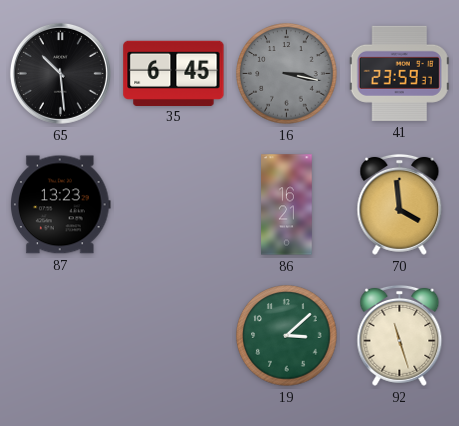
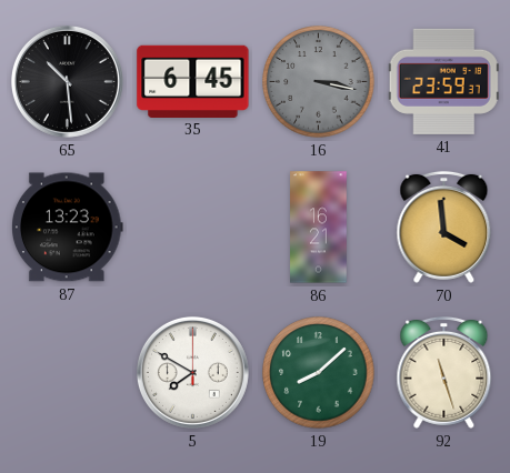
5: none -> 7:50
19: 3:08 -> 8:08
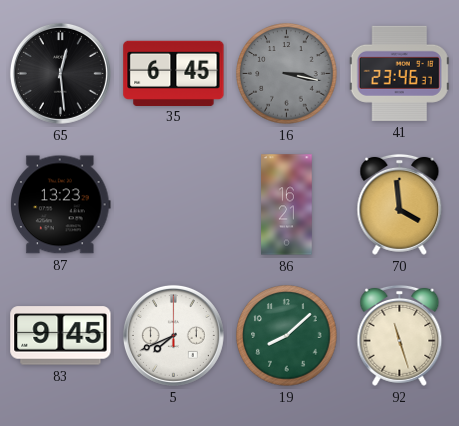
65: 10:29 -> 12:29
41: 23:59 -> 23:46
83: none -> 9:45
5: 7:50 -> 7:41
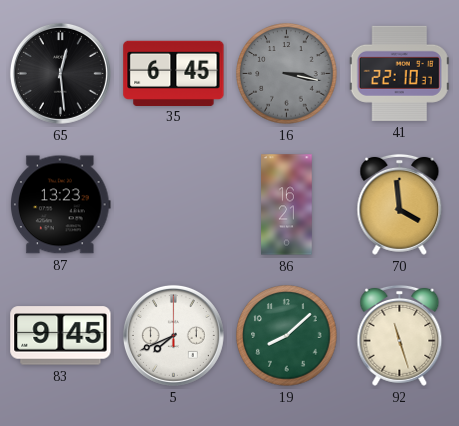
41: 23:46 -> 22:10
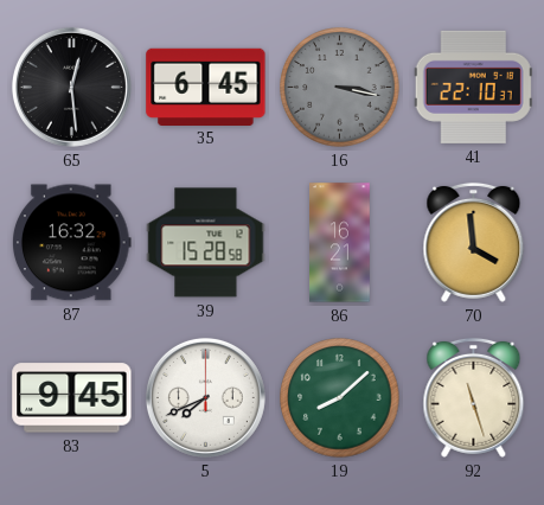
87: 13:23 -> 16:32
39: none -> 15:28
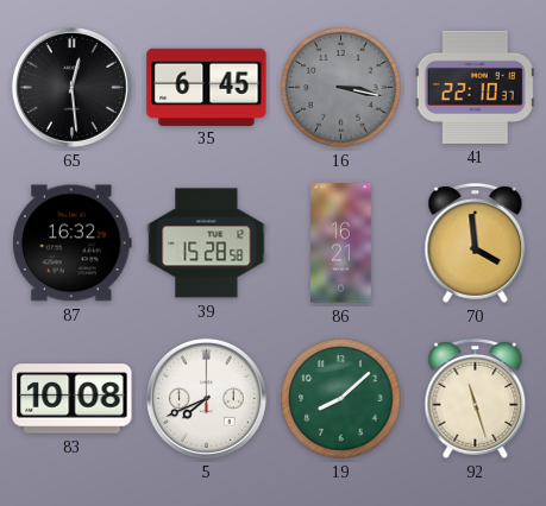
83: 9:45 -> 10:08
